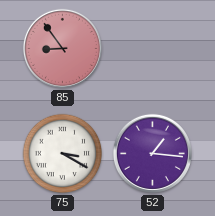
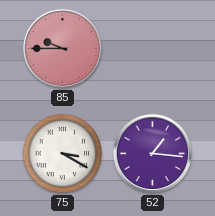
85: 8:54 -> 9:45
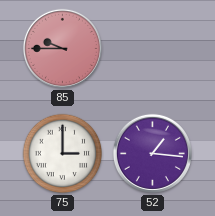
75: 3:20 -> 3:00
